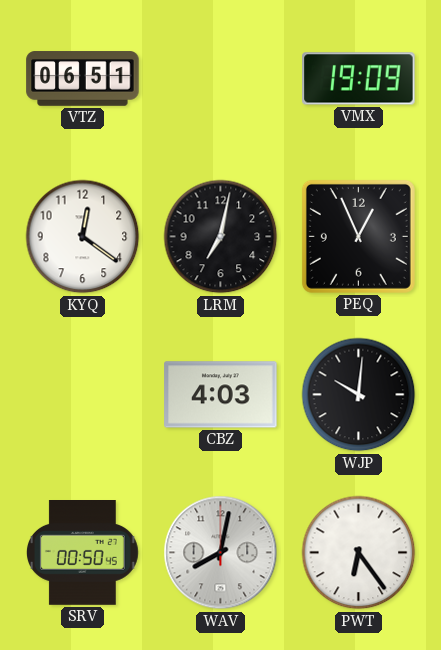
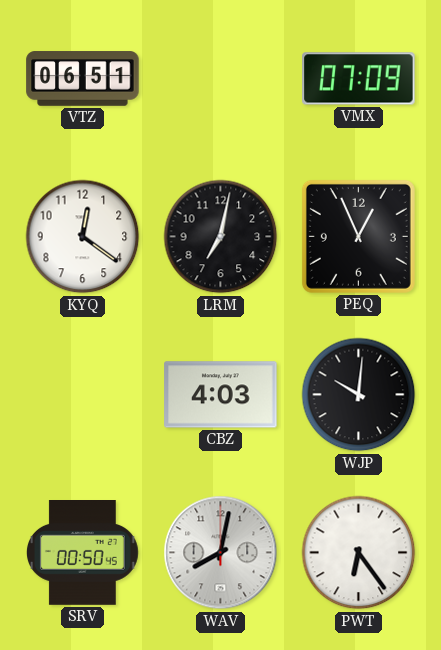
VMX: 19:09 -> 07:09
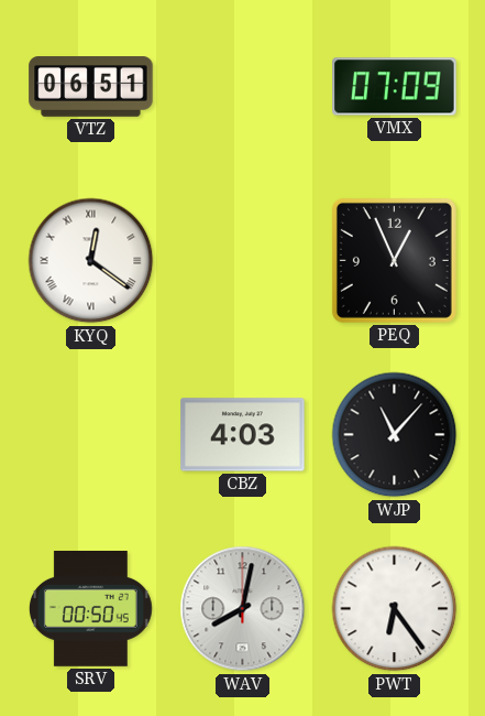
KYQ numerals: Arabic -> Roman
LRM: 7:02 -> none
WJP: 10:01 -> 11:07
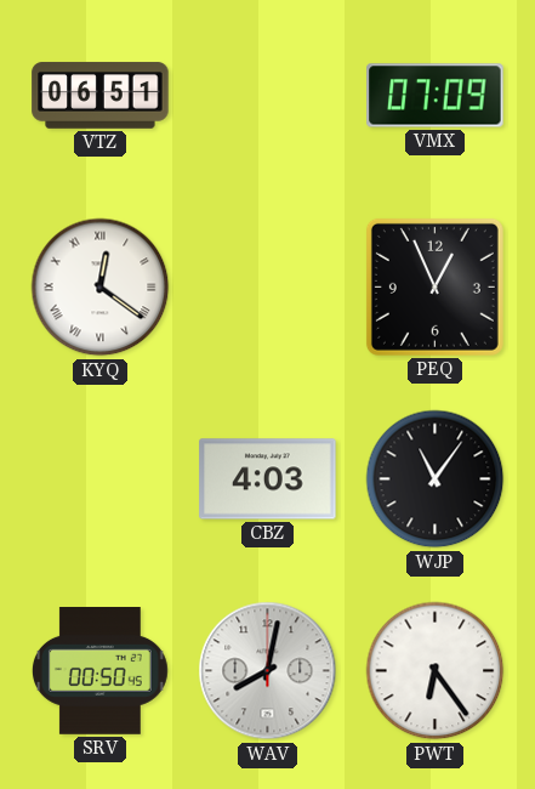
WJP: 11:07 -> 11:06
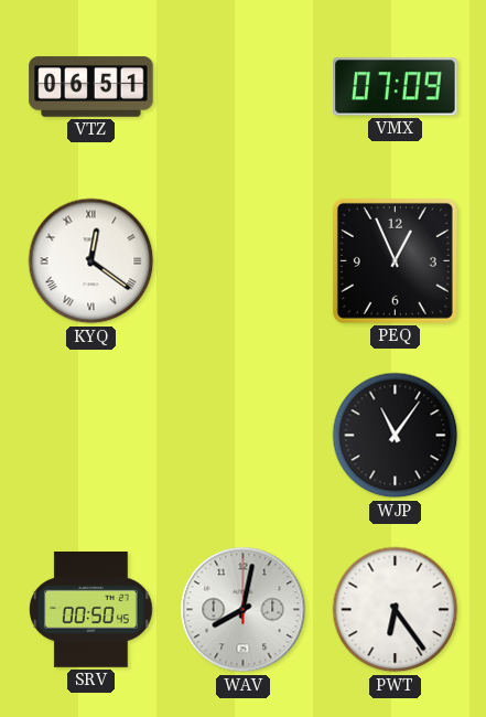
CBZ: 4:03 -> none
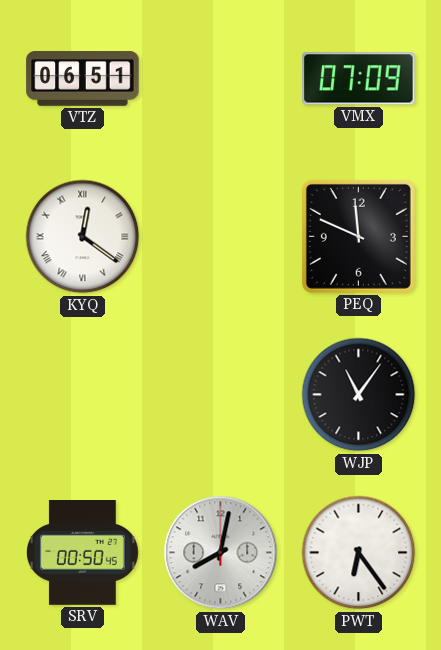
PEQ: 12:56 -> 11:49
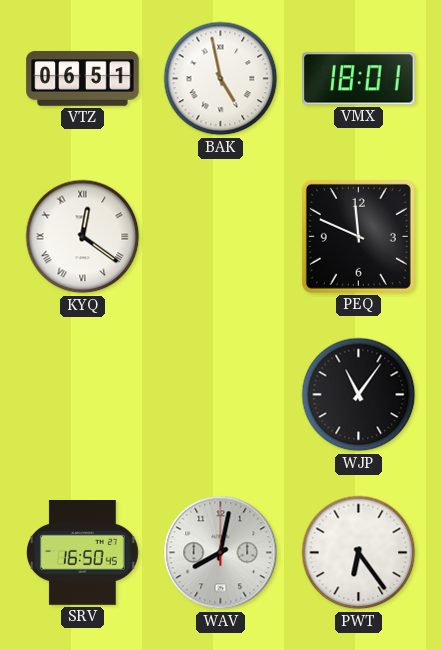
BAK: none -> 4:58
VMX: 07:09 -> 18:01
SRV: 00:50 -> 16:50
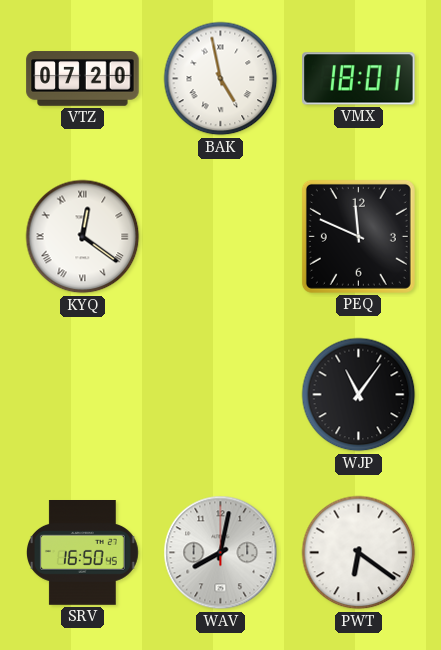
VTZ: 06:51 -> 07:20
PWT: 6:24 -> 6:21
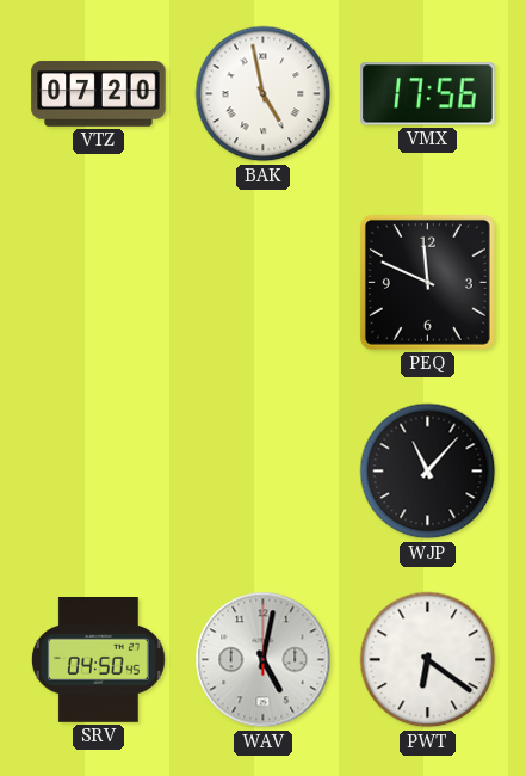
VMX: 18:01 -> 17:56
KYQ: 12:21 -> none
WJP: 11:06 -> 11:07
SRV: 16:50 -> 04:50
WAV: 8:02 -> 5:02
